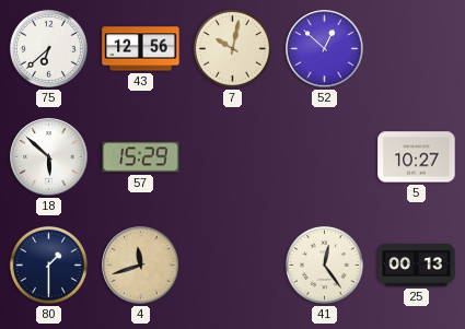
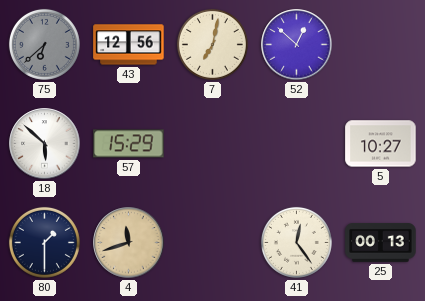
75 dial: white -> grey
7: 10:02 -> 7:02
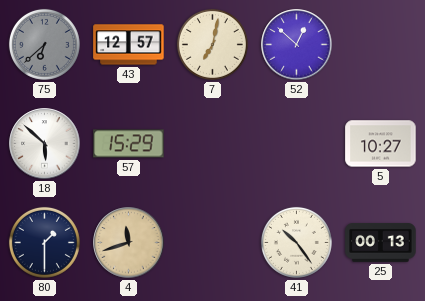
43: 12:56 -> 12:57
41: 12:24 -> 10:24
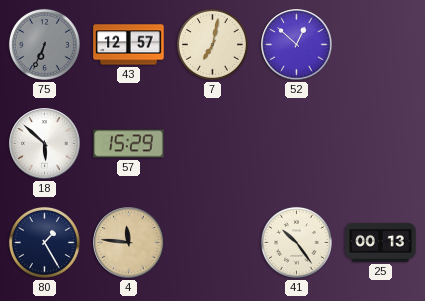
75: 6:38 -> 6:34
5: 10:27 -> none
80: 1:30 -> 1:25
4: 11:42 -> 11:46
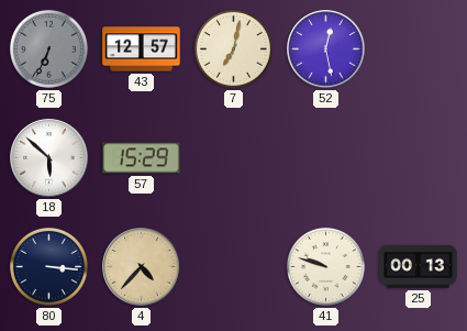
52: 12:52 -> 12:28
80: 1:25 -> 3:16
4: 11:46 -> 4:37
41: 10:24 -> 9:48
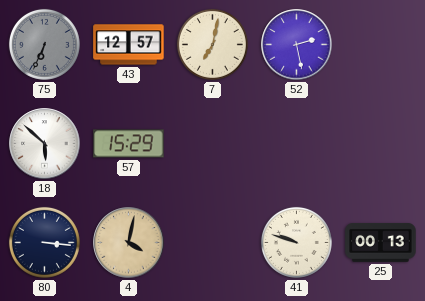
52: 12:28 -> 2:28
4: 4:37 -> 4:02
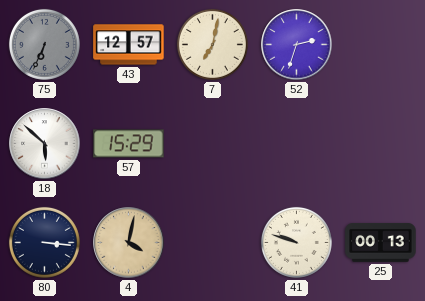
52: 2:28 -> 2:33
